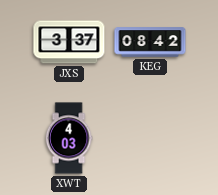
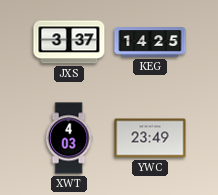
KEG: 08:42 -> 14:25
YWC: none -> 23:49
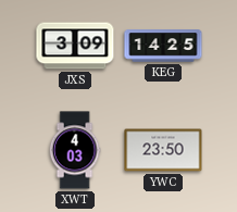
JXS: 3:37 -> 3:09
YWC: 23:49 -> 23:50
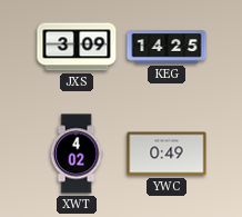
XWT: 4:03 -> 4:02
YWC: 23:50 -> 0:49
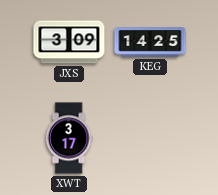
XWT: 4:02 -> 3:17
YWC: 0:49 -> none
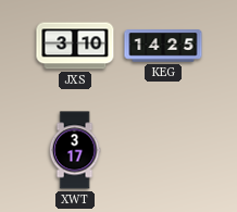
JXS: 3:09 -> 3:10
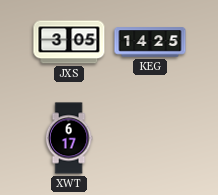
JXS: 3:10 -> 3:05
XWT: 3:17 -> 6:17
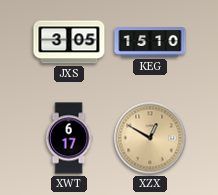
KEG: 14:25 -> 15:10
XZX: none -> 12:50
